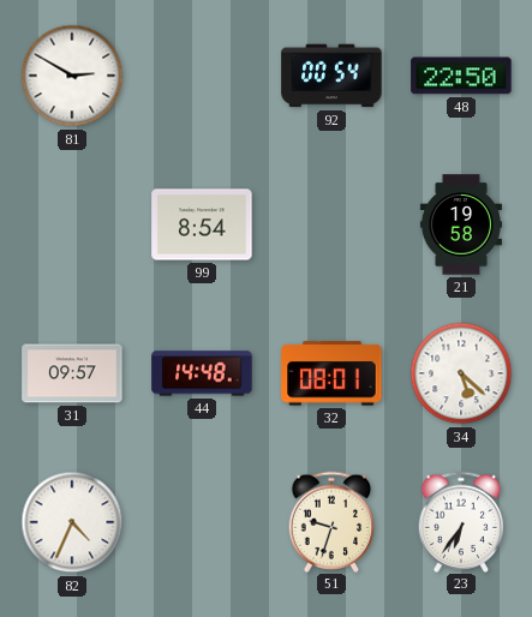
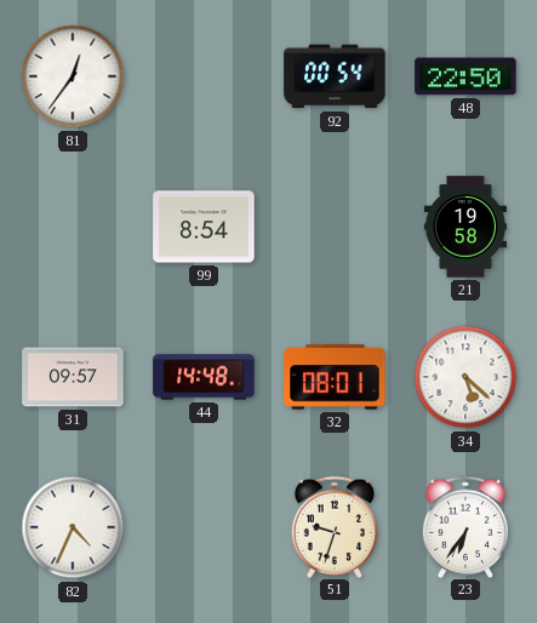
81: 2:50 -> 12:36
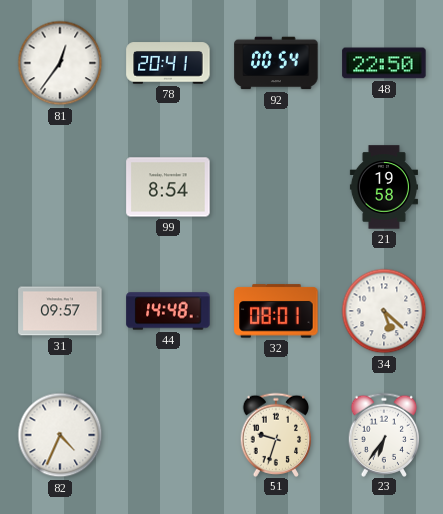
78: none -> 20:41
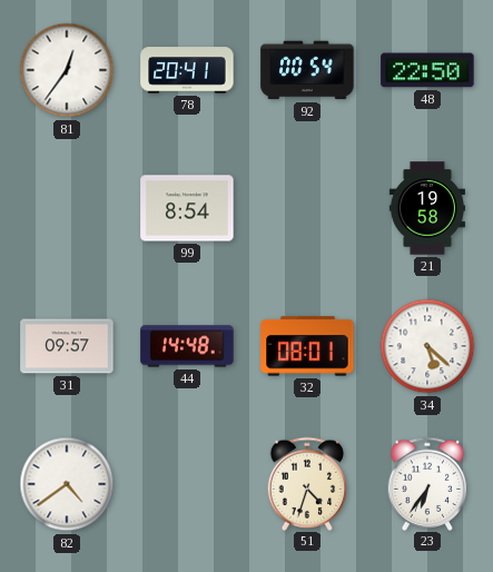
82: 4:34 -> 4:39
51: 9:33 -> 4:33
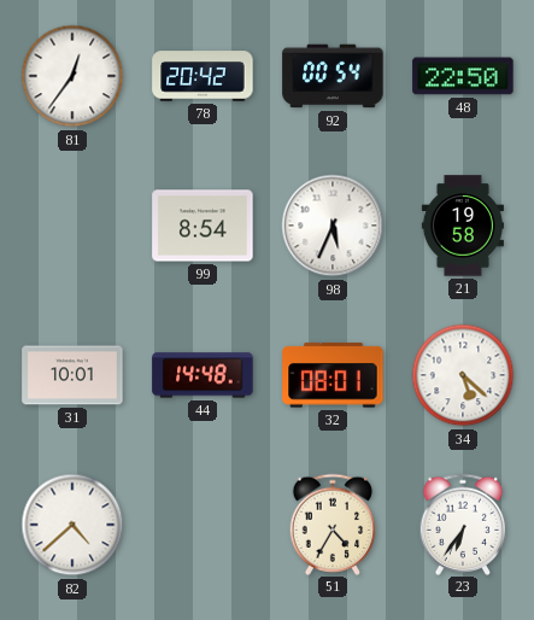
78: 20:41 -> 20:42
98: none -> 5:34
31: 09:57 -> 10:01
82: 4:39 -> 4:38
51: 4:33 -> 4:35
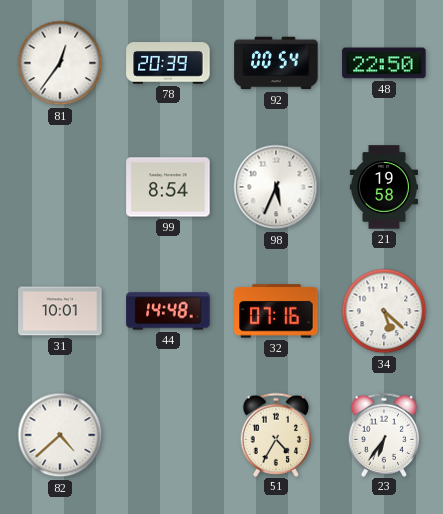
78: 20:42 -> 20:39
32: 08:01 -> 07:16
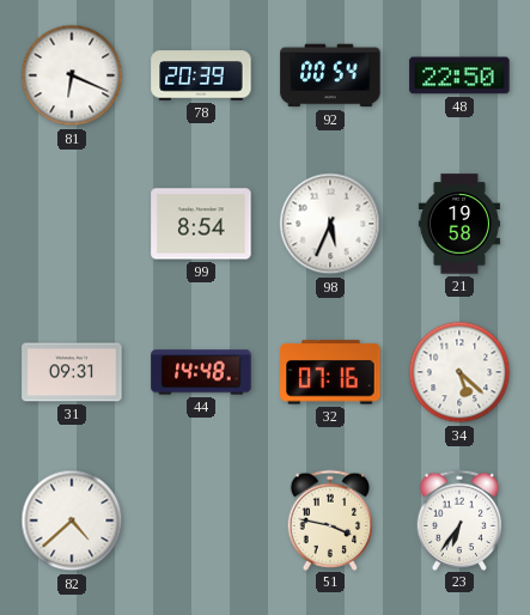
81: 12:36 -> 6:19
31: 10:01 -> 09:31
51: 4:35 -> 3:47
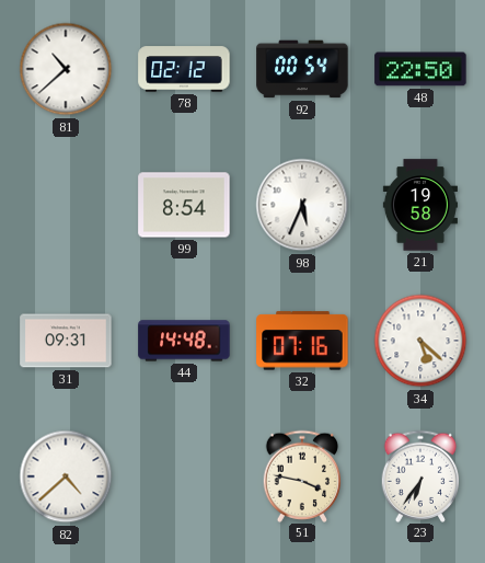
81: 6:19 -> 10:38
78: 20:39 -> 02:12
